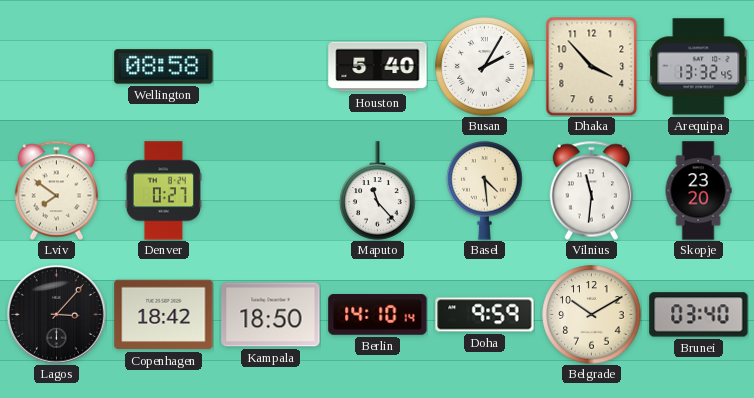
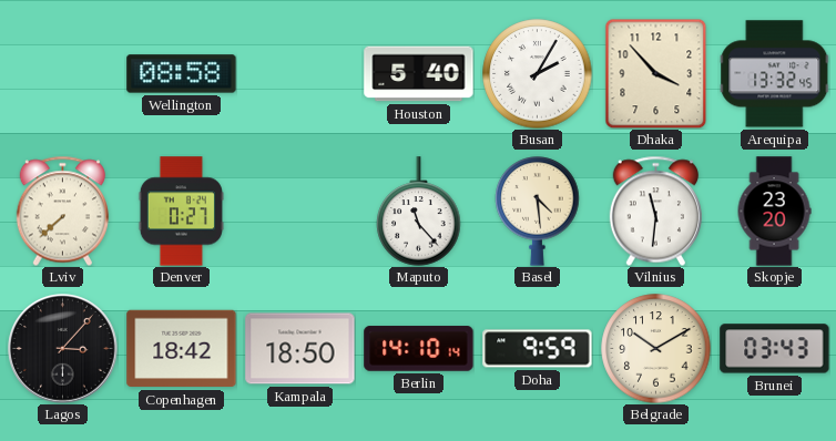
Lviv: 7:51 -> 7:38
Brunei: 03:40 -> 03:43
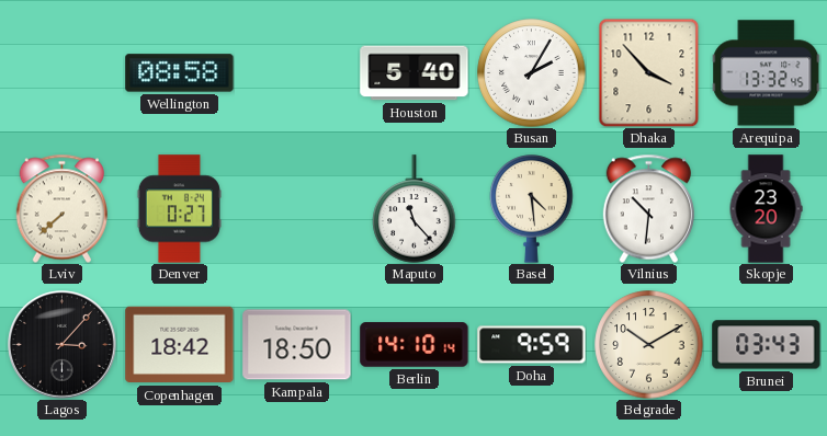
Vilnius: 11:31 -> 10:31
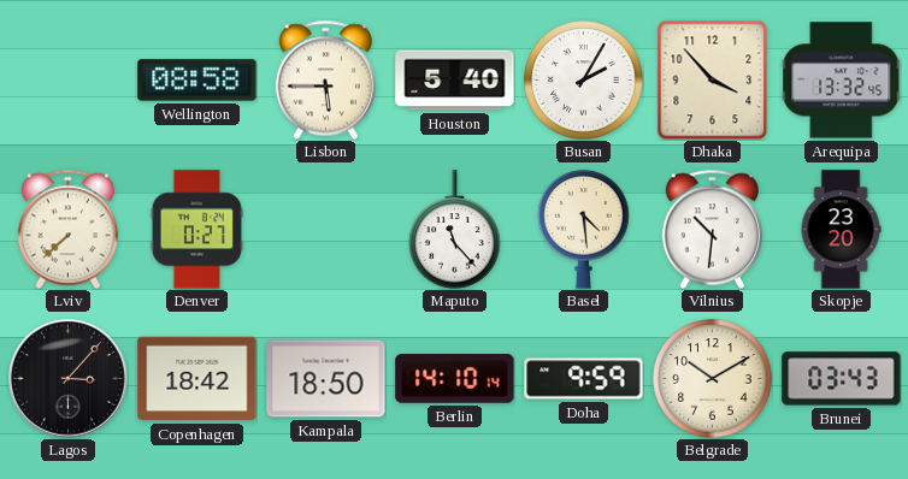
Lisbon: none -> 5:45
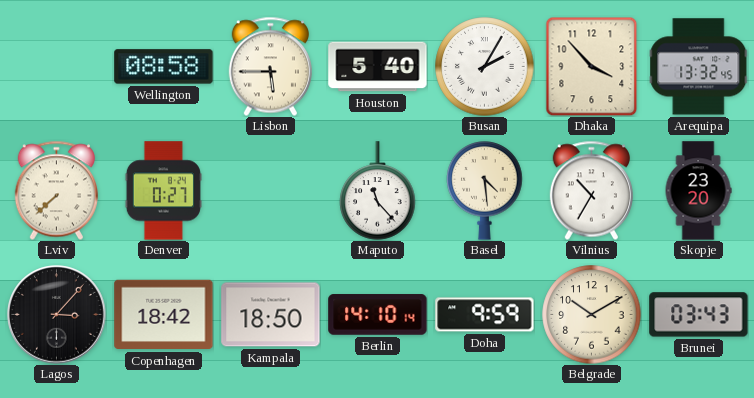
Vilnius: 10:31 -> 10:35
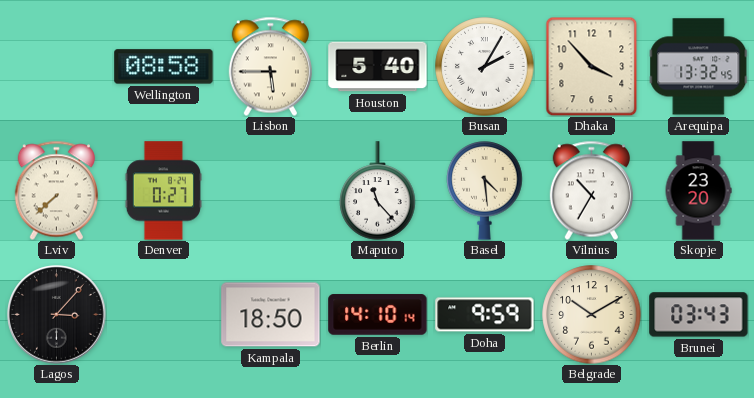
Copenhagen: 18:42 -> none
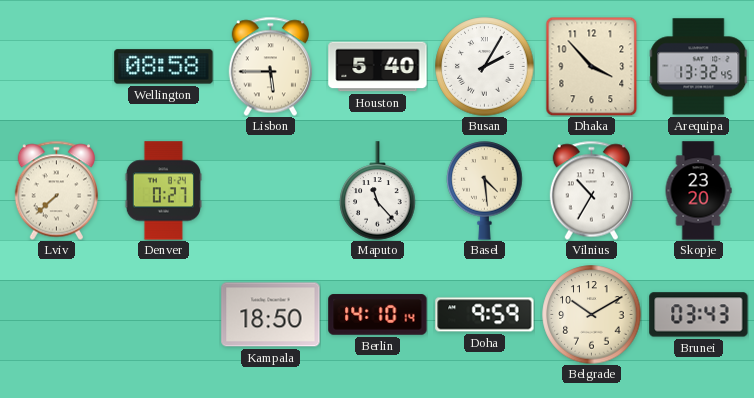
Lagos: 3:07 -> none
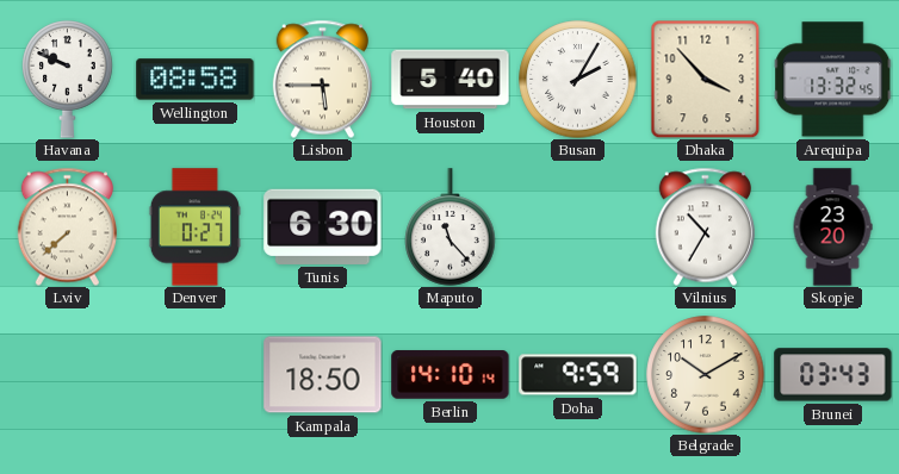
Havana: none -> 9:49
Tunis: none -> 6:30
Basel: 4:29 -> none
